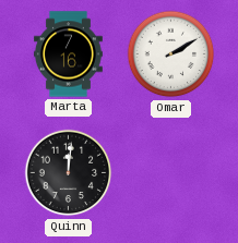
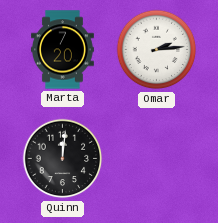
Marta: 7:16 -> 7:20
Omar: 2:10 -> 2:14
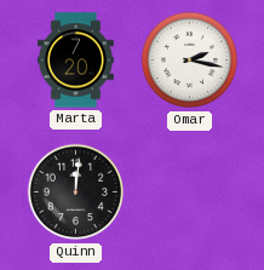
Omar: 2:14 -> 2:17
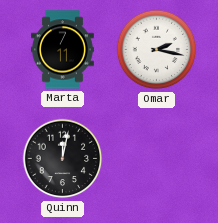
Marta: 7:20 -> 7:11
Quinn: 12:01 -> 12:02
